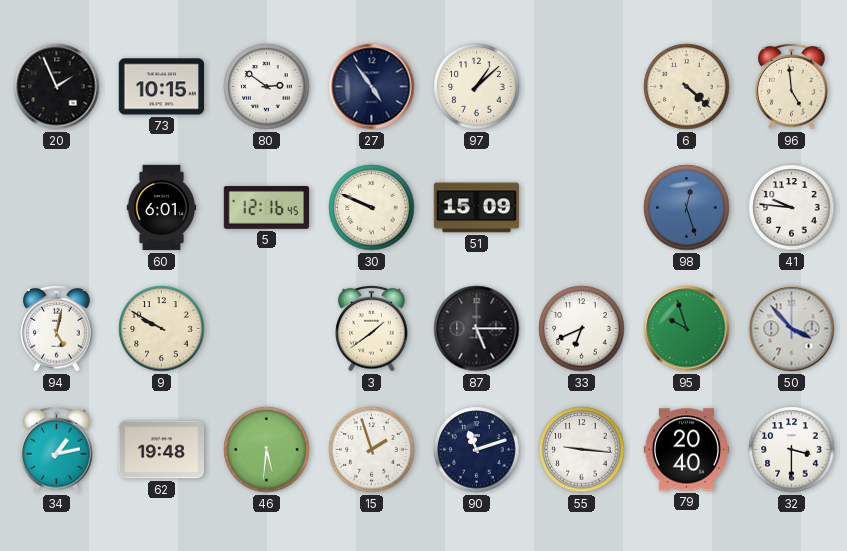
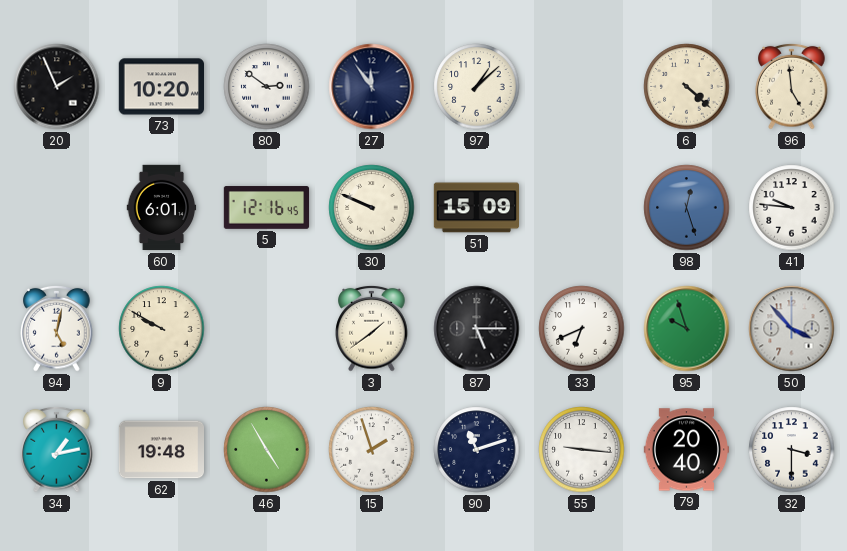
73: 10:15 -> 10:20
27: 4:54 -> 11:54
46: 5:31 -> 4:55
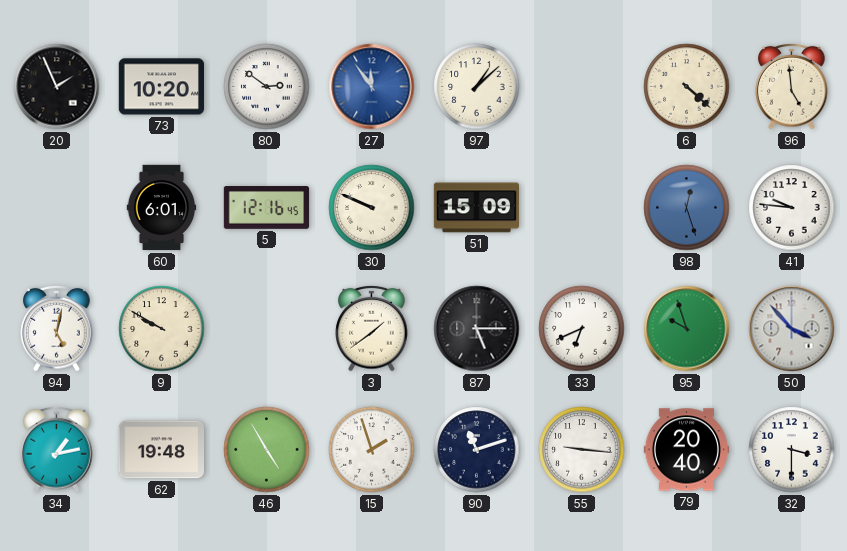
27 dial: navy -> blue
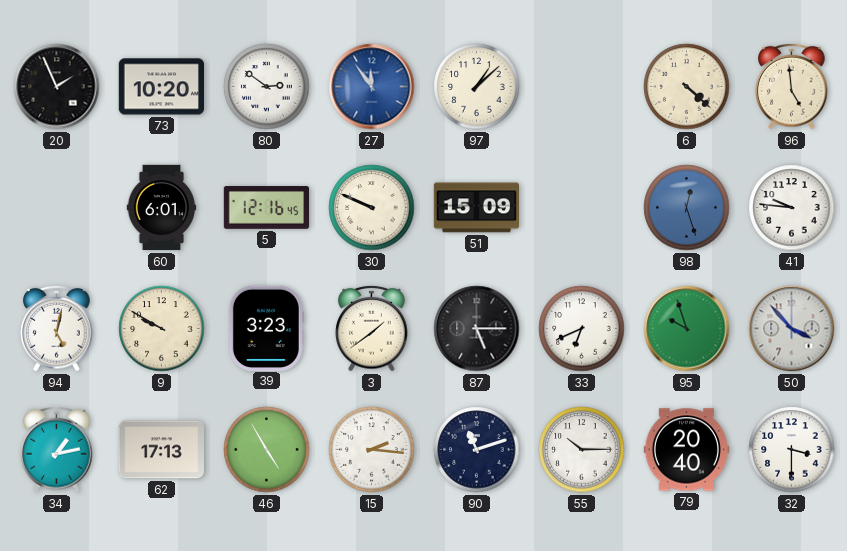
39: none -> 3:23
62: 19:48 -> 17:13
15: 1:57 -> 2:16
55: 9:16 -> 10:15
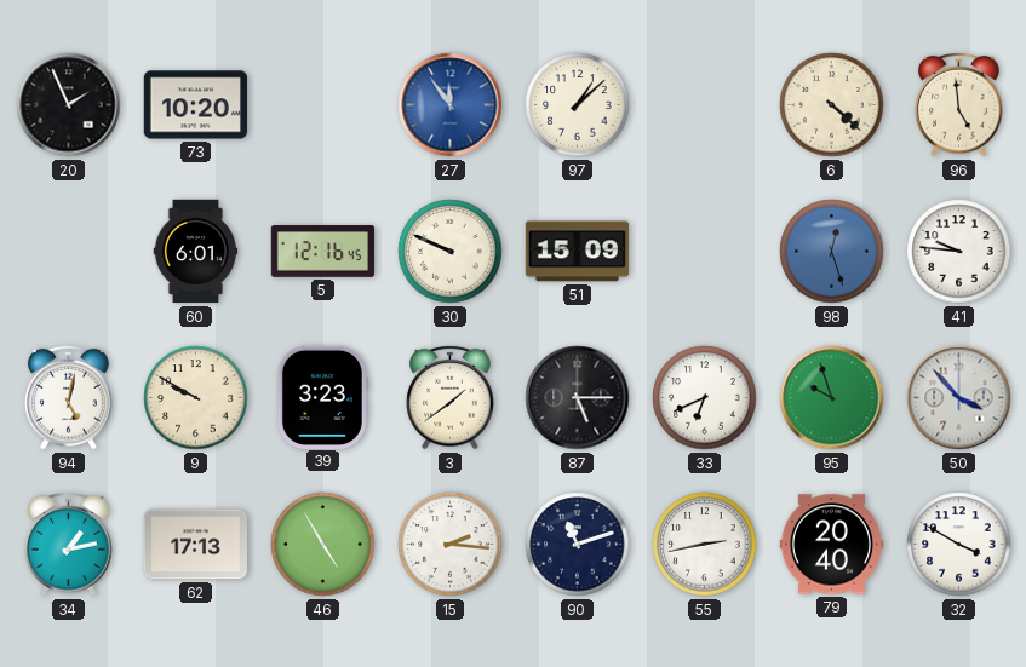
80: 2:51 -> none
55: 10:15 -> 2:43
32: 3:30 -> 3:50
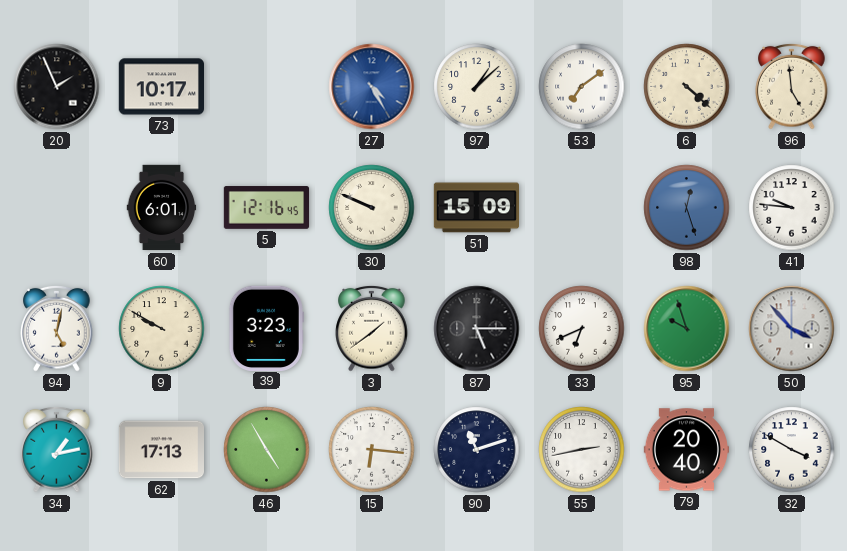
73: 10:20 -> 10:17
27: 11:54 -> 4:25
53: none -> 7:09
15: 2:16 -> 6:16
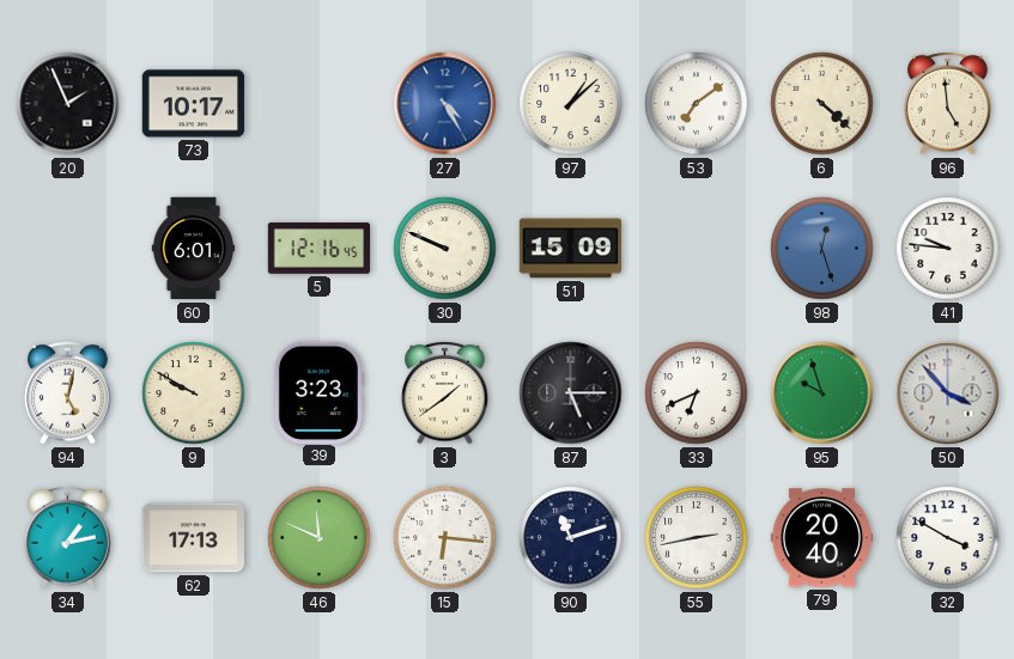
46: 4:55 -> 11:49
